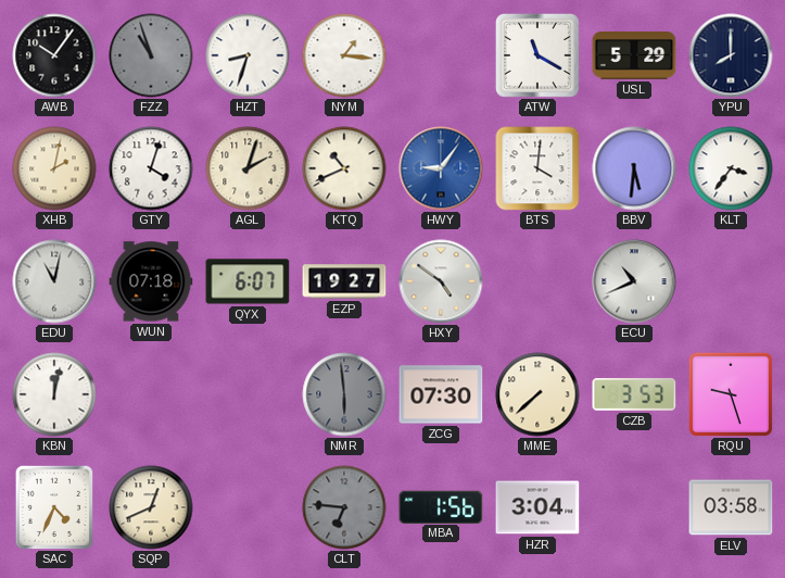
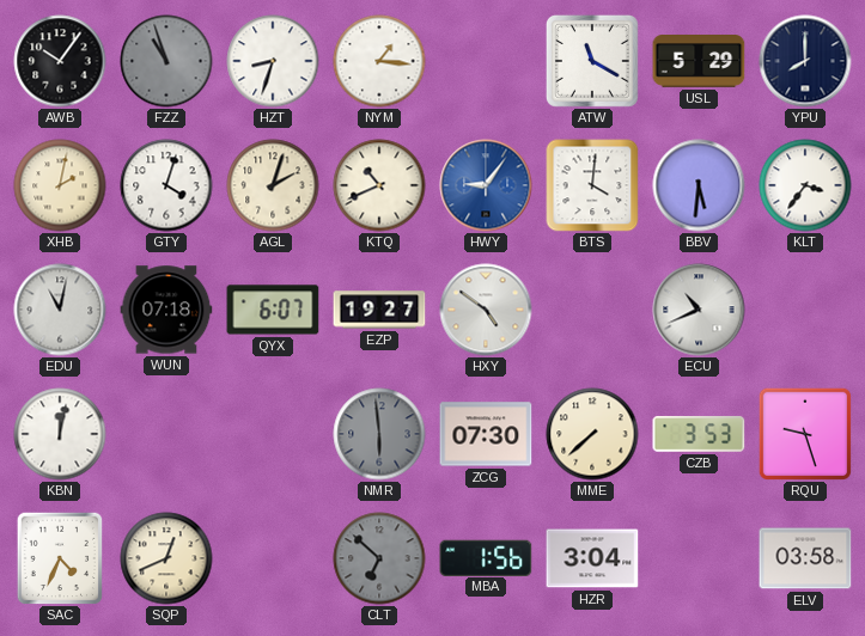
CLT: 6:46 -> 6:52
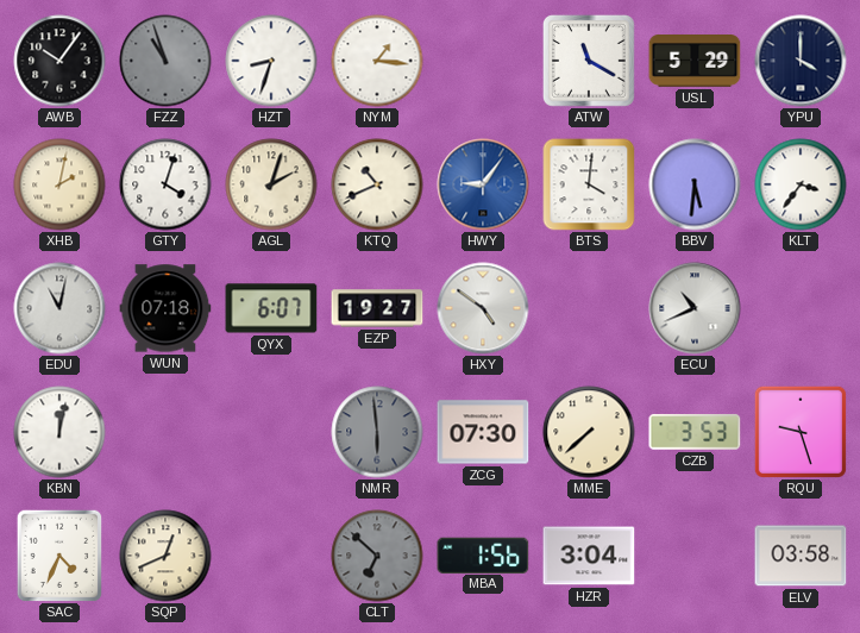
YPU: 8:00 -> 4:00
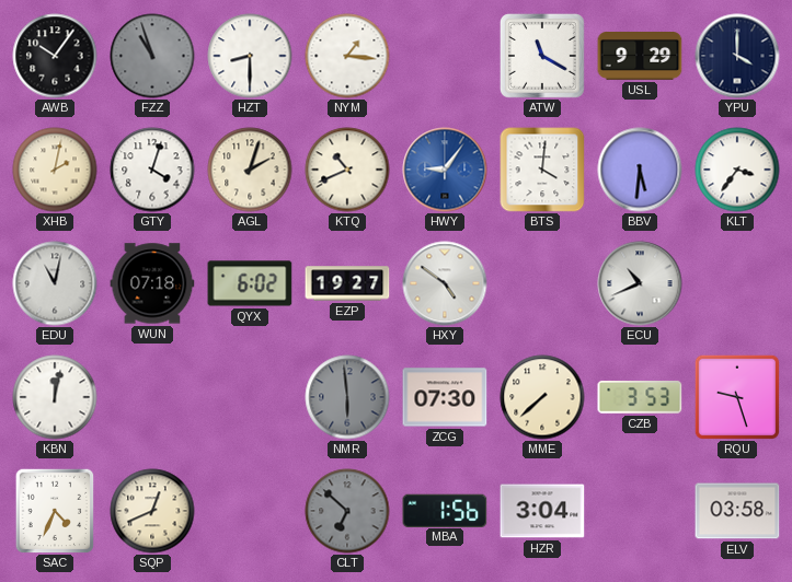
HZT: 8:33 -> 8:30
USL: 5:29 -> 9:29
QYX: 6:07 -> 6:02
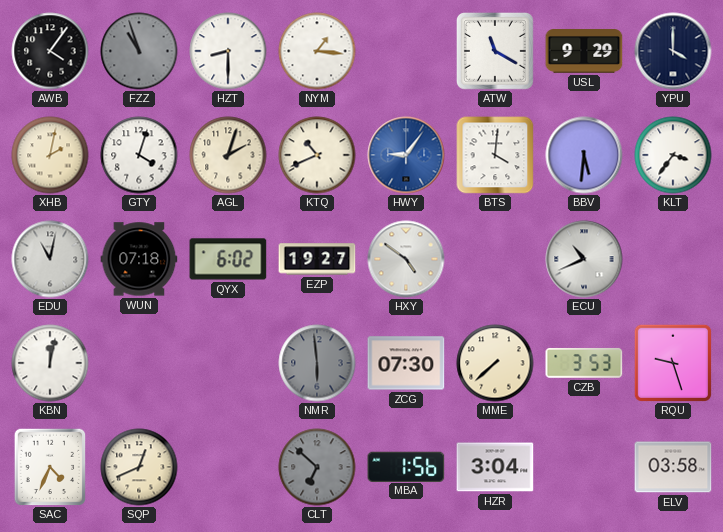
AWB: 10:06 -> 4:06
